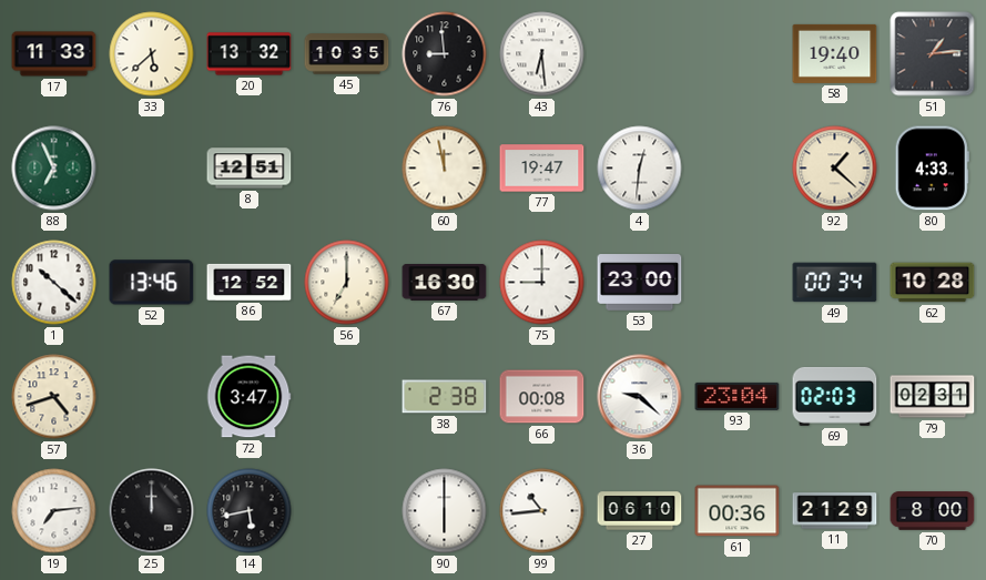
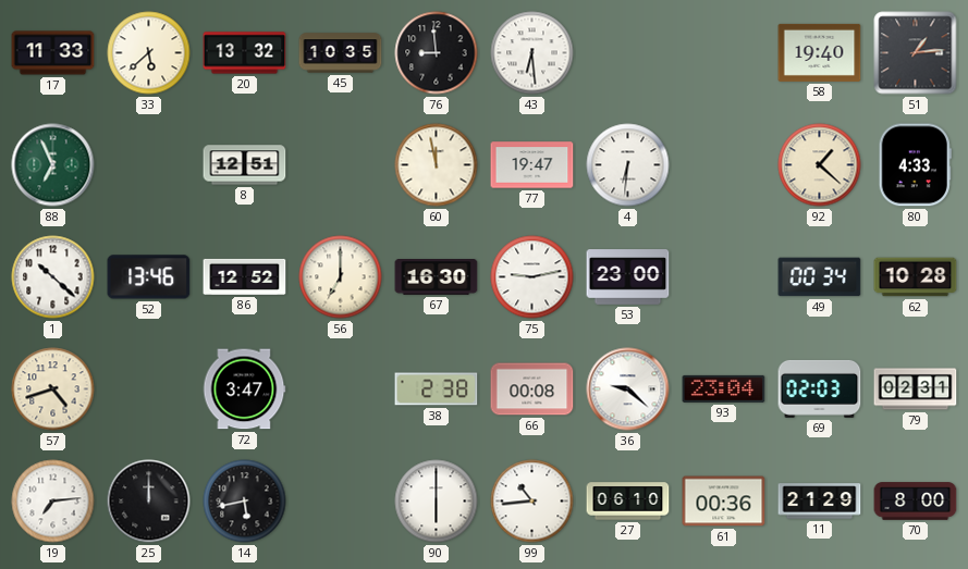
4: 12:31 -> 6:31
75: 9:00 -> 9:13
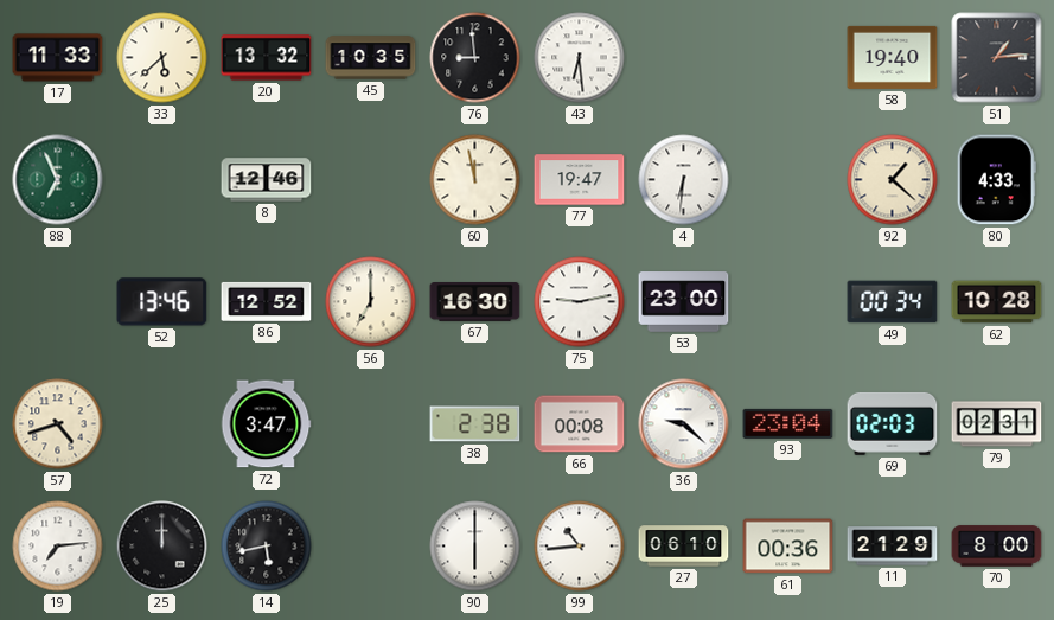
8: 12:51 -> 12:46
1: 10:22 -> none
